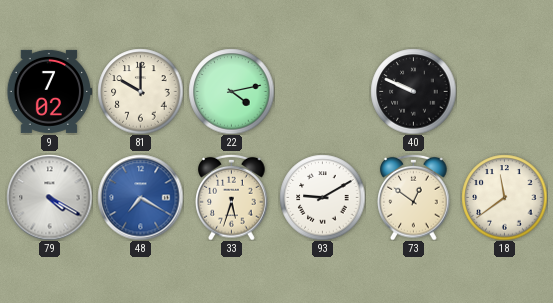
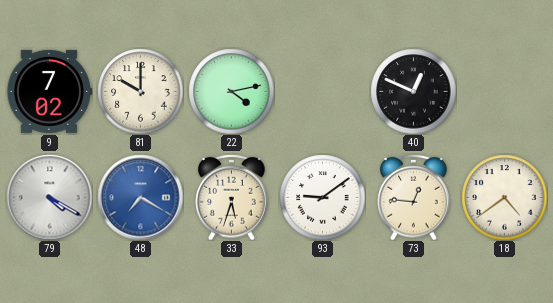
40: 9:49 -> 12:49
93: 9:10 -> 9:09
73: 12:51 -> 12:46
18: 11:39 -> 4:39
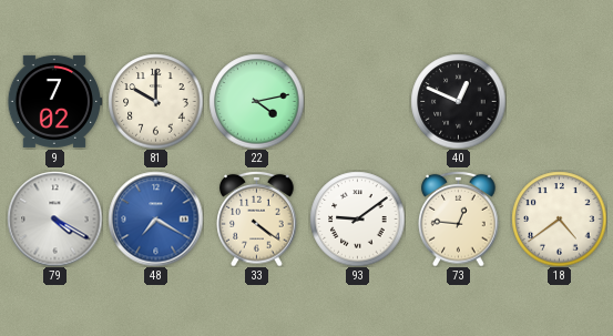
33: 5:33 -> 4:21
